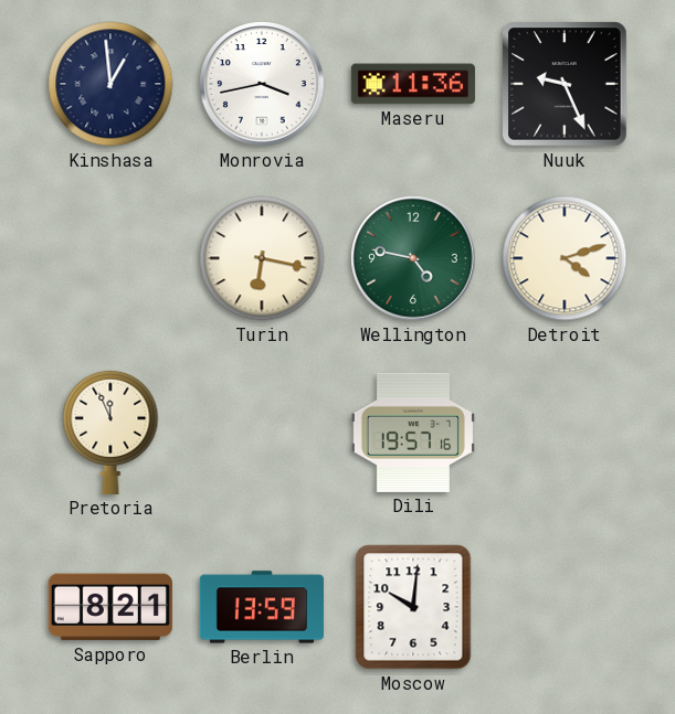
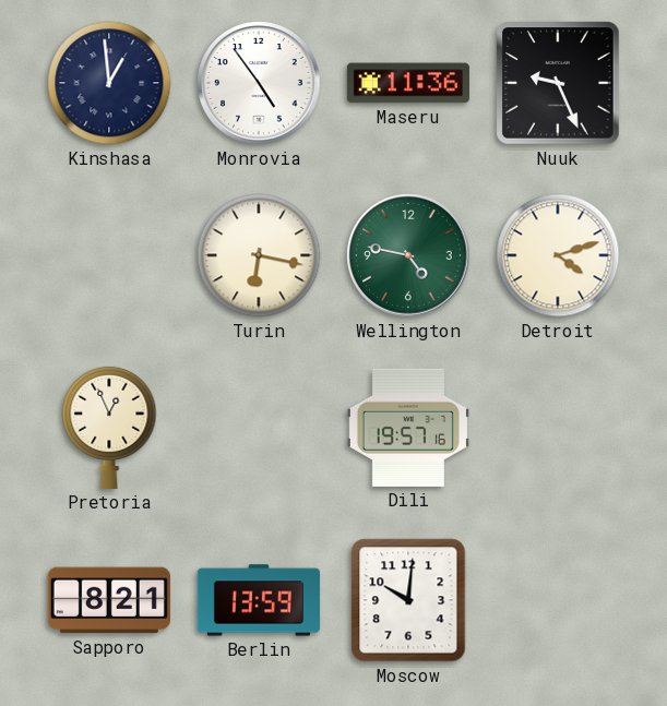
Monrovia: 3:43 -> 4:54
Pretoria: 11:56 -> 12:56
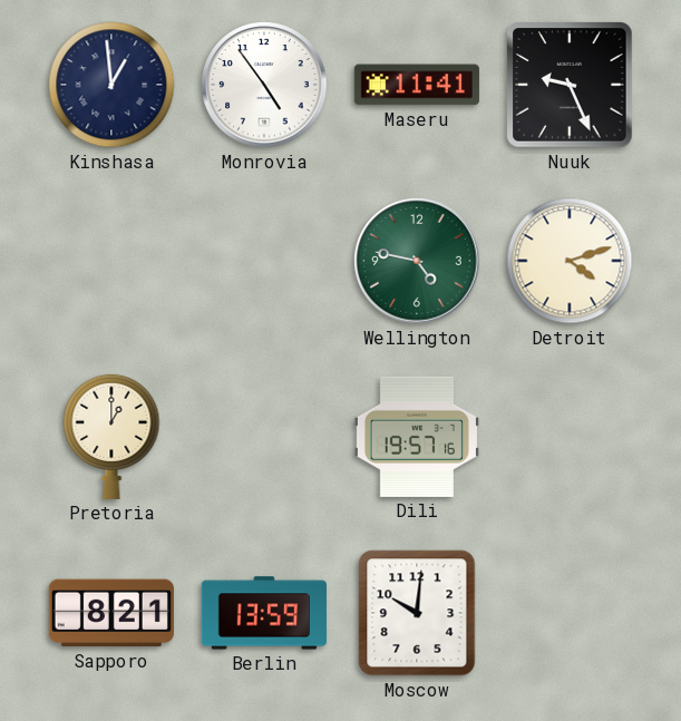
Maseru: 11:36 -> 11:41
Turin: 6:17 -> none
Pretoria: 12:56 -> 1:00
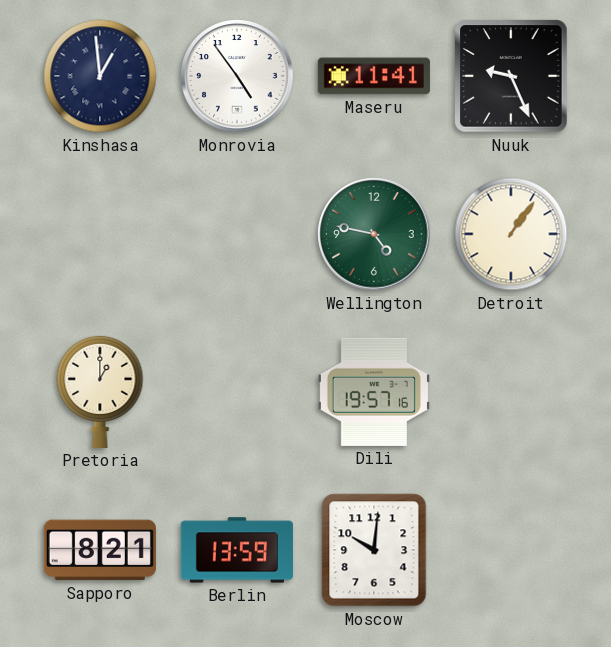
Detroit: 4:12 -> 1:06
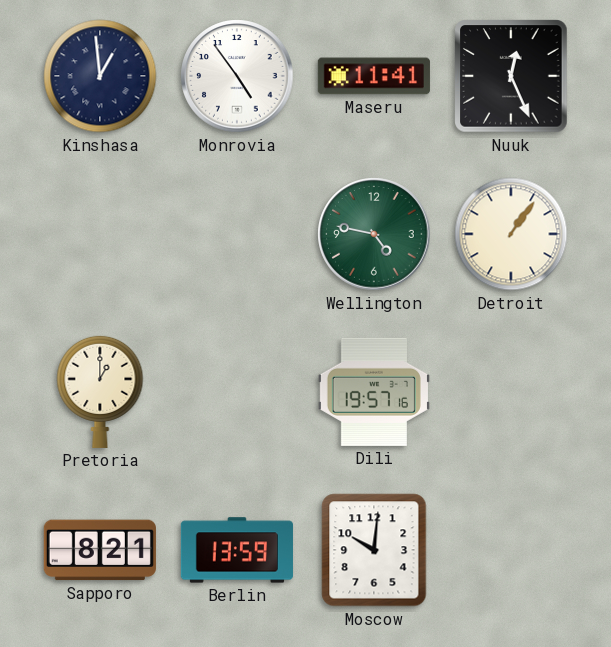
Nuuk: 9:26 -> 12:26
